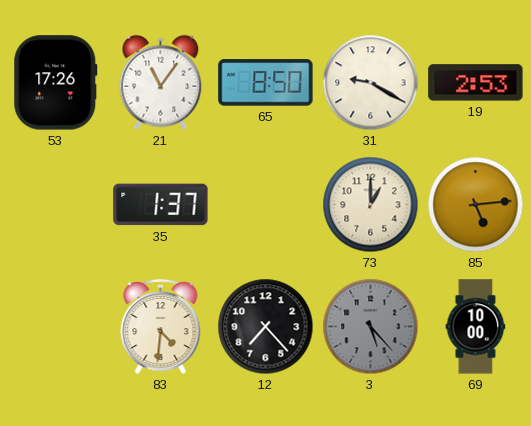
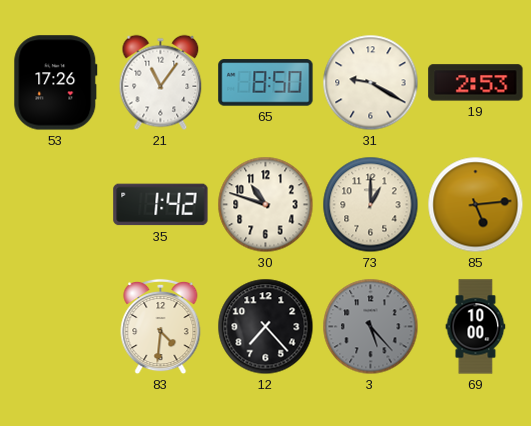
35: 1:37 -> 1:42
30: none -> 10:48
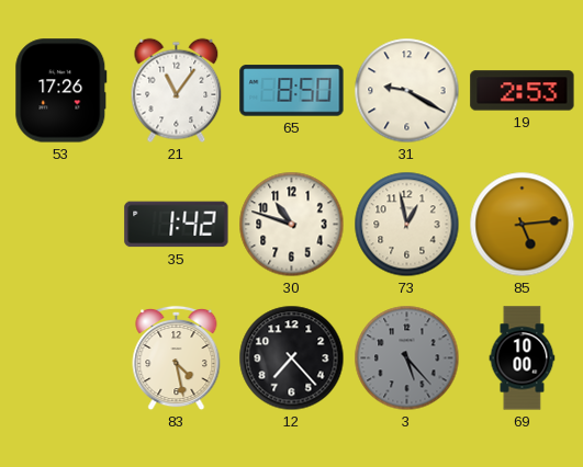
73: 1:00 -> 12:58
83: 4:31 -> 4:28
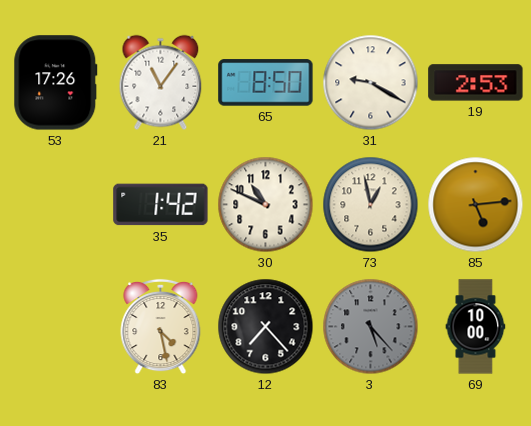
30: 10:48 -> 10:49
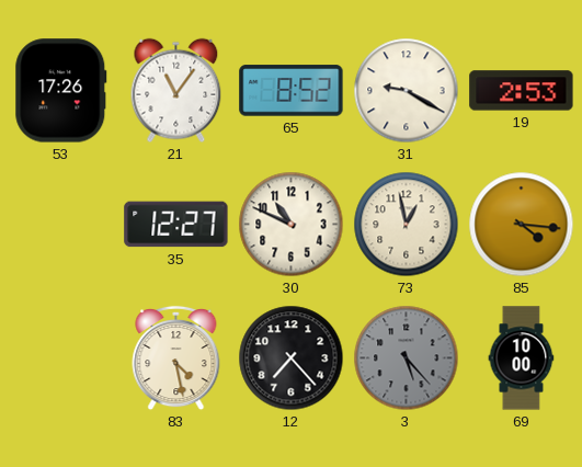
65: 8:50 -> 8:52
35: 1:42 -> 12:27
85: 5:14 -> 4:16
